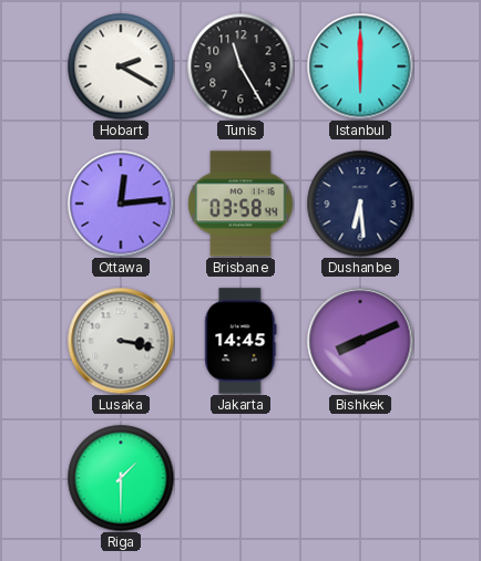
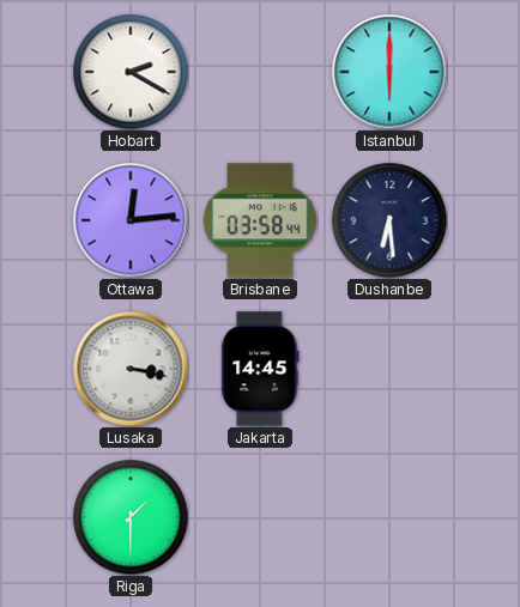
Tunis: 11:25 -> none
Bishkek: 8:11 -> none
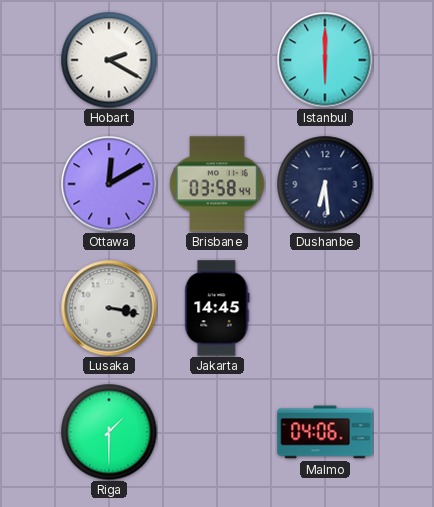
Ottawa: 12:14 -> 12:10
Malmo: none -> 04:06
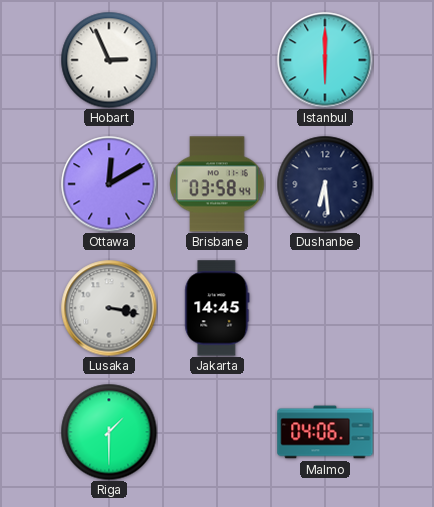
Hobart: 2:20 -> 2:56
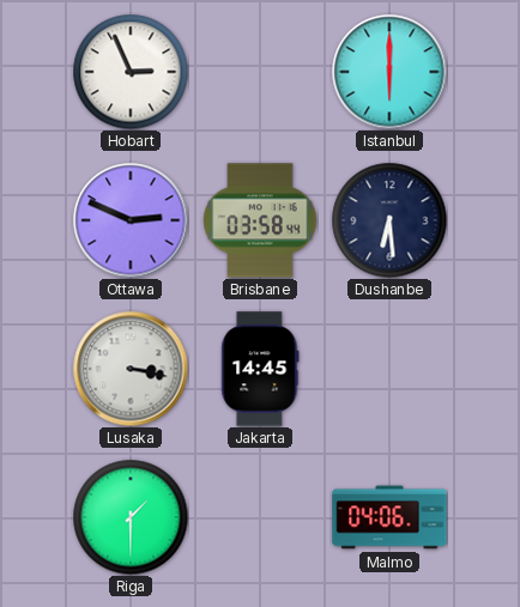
Ottawa: 12:10 -> 2:49
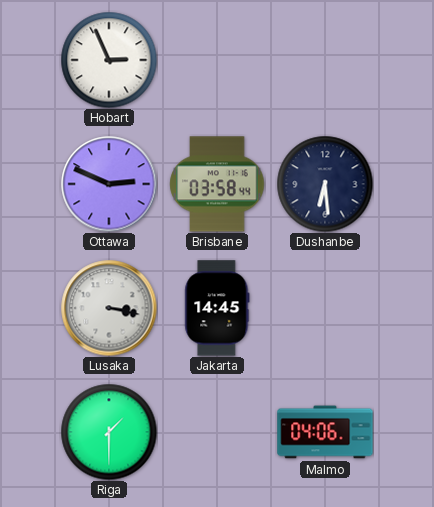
Istanbul: 6:00 -> none
